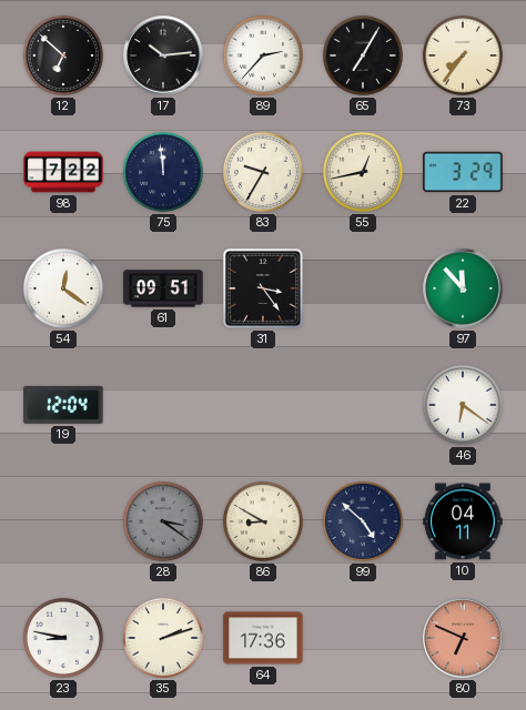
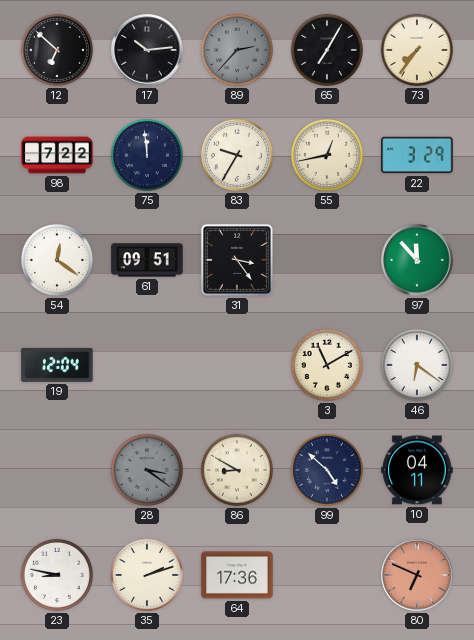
89 dial: white -> grey
3: none -> 11:10
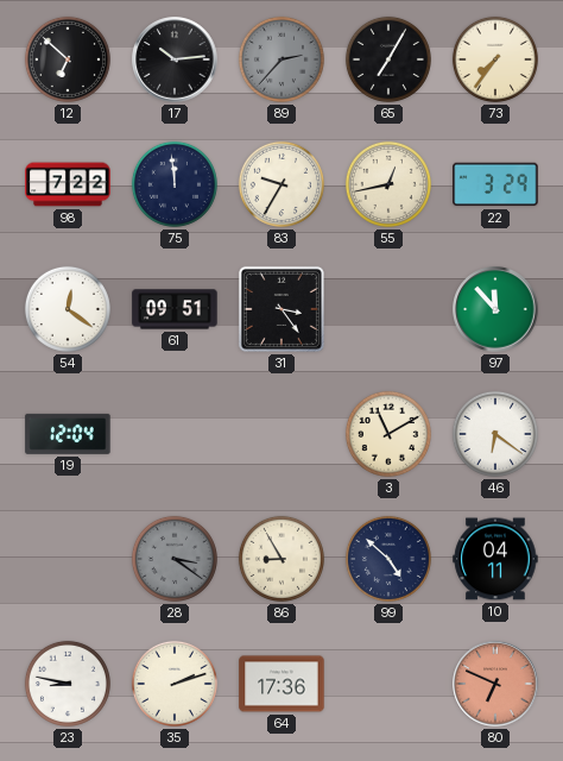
86: 8:50 -> 8:55
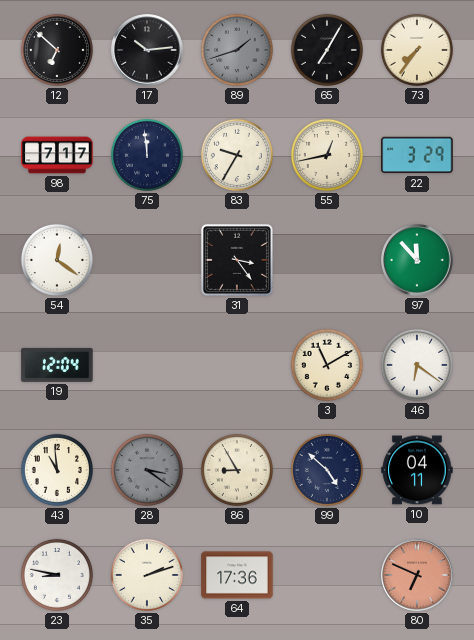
89: 2:37 -> 1:42
98: 7:22 -> 7:17
61: 09:51 -> none
43: none -> 10:59
